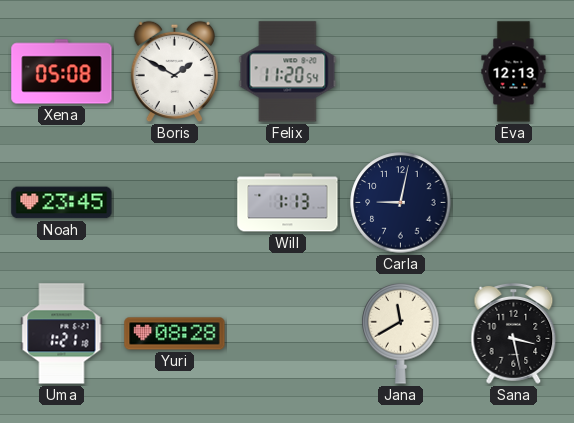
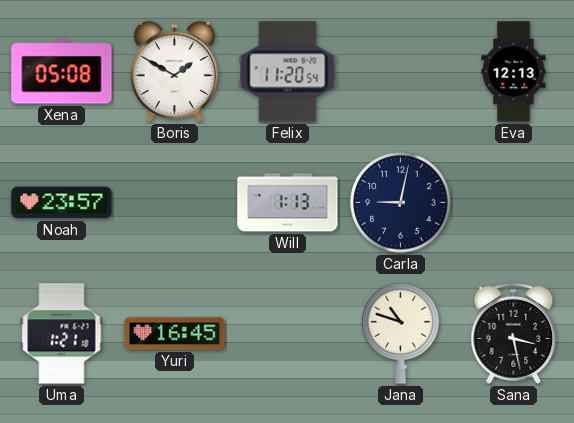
Noah: 23:45 -> 23:57
Yuri: 08:28 -> 16:45
Jana: 11:40 -> 10:48
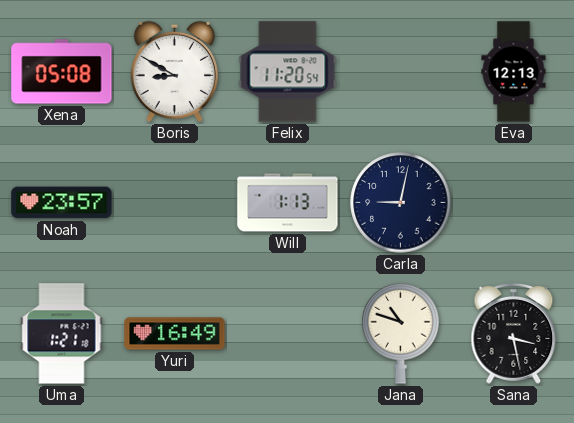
Boris: 1:50 -> 8:50
Yuri: 16:45 -> 16:49
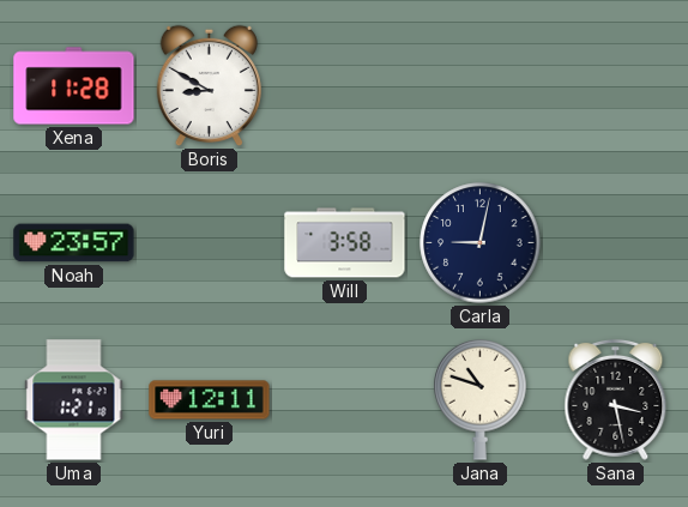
Xena: 05:08 -> 11:28
Felix: 11:20 -> none
Eva: 12:13 -> none
Will: 1:13 -> 3:58
Yuri: 16:49 -> 12:11
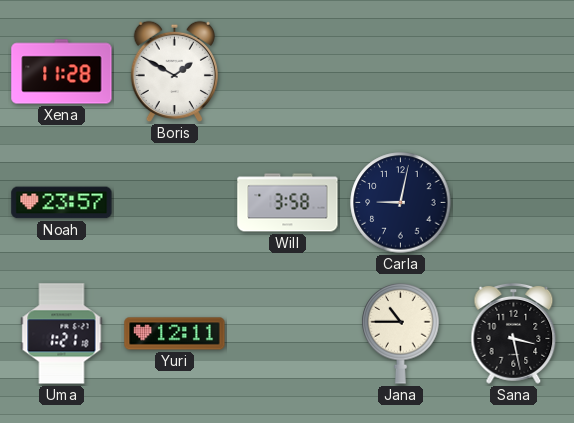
Boris: 8:50 -> 1:50
Jana: 10:48 -> 10:45
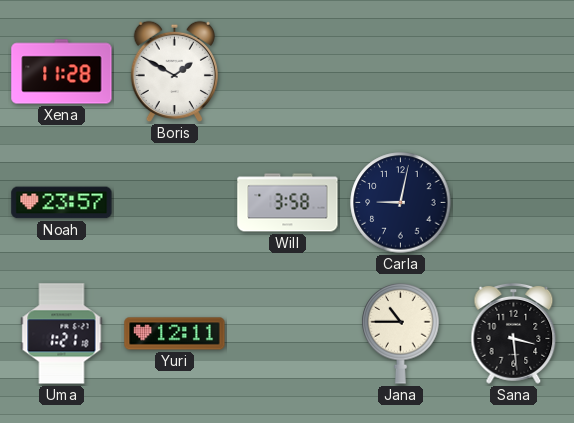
Sana: 3:28 -> 3:29
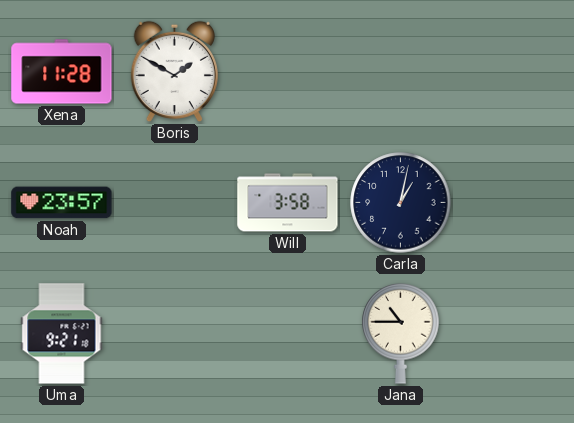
Carla: 9:02 -> 1:02
Uma: 1:21 -> 9:21
Yuri: 12:11 -> none
Sana: 3:29 -> none
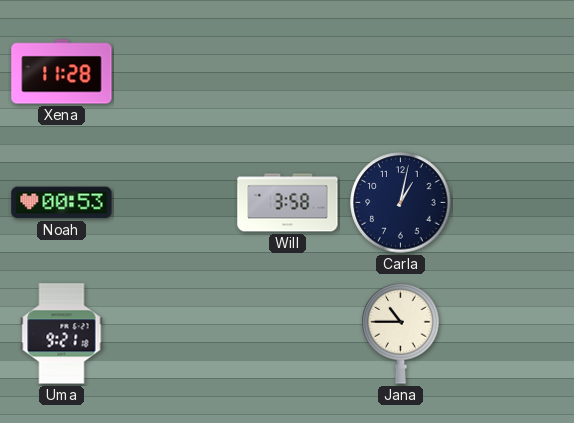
Boris: 1:50 -> none
Noah: 23:57 -> 00:53
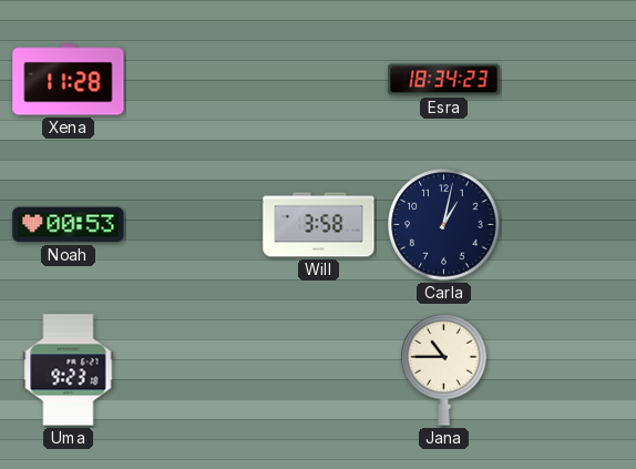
Esra: none -> 18:34
Uma: 9:21 -> 9:23
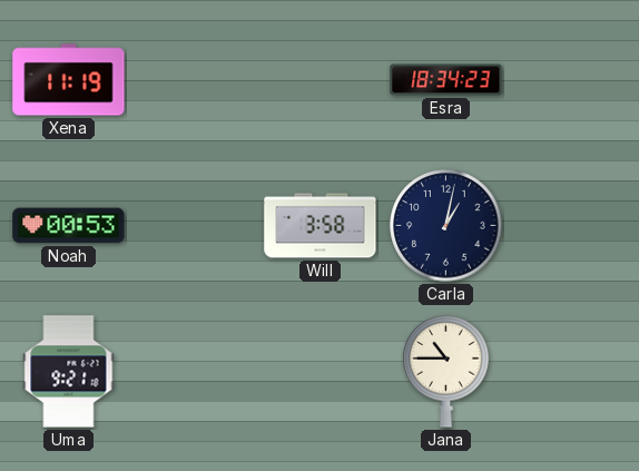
Xena: 11:28 -> 11:19
Uma: 9:23 -> 9:21
